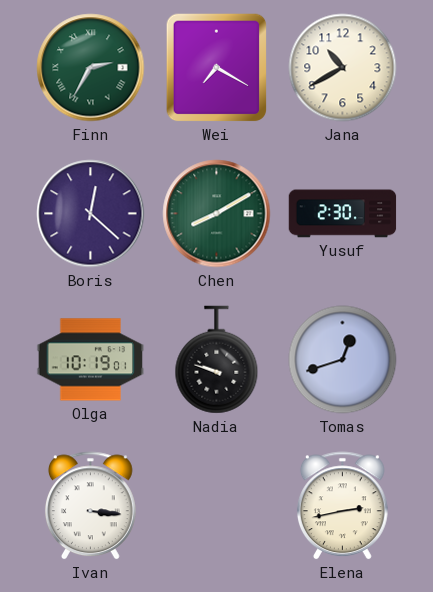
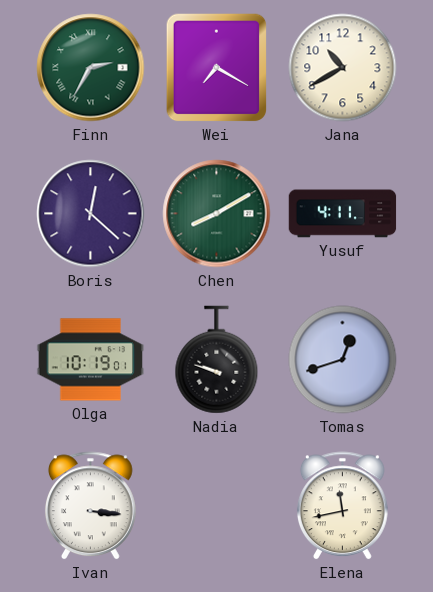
Yusuf: 2:30 -> 4:11
Elena: 2:43 -> 11:43
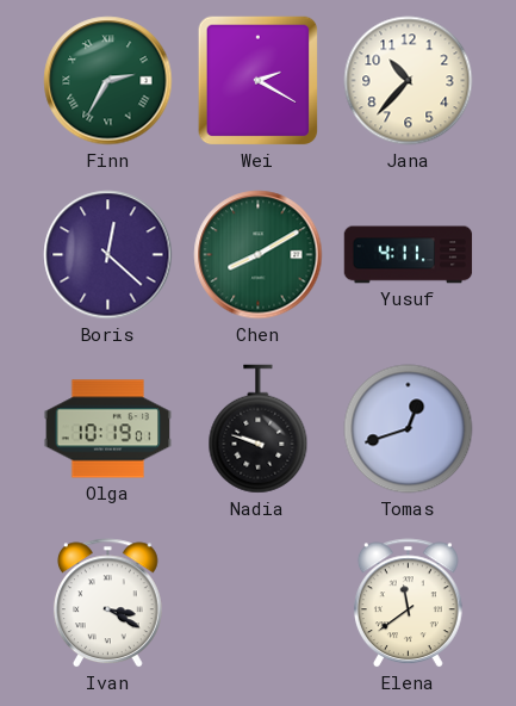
Wei: 7:20 -> 2:20
Jana: 10:40 -> 10:37
Ivan: 3:16 -> 3:20
Elena: 11:43 -> 11:39
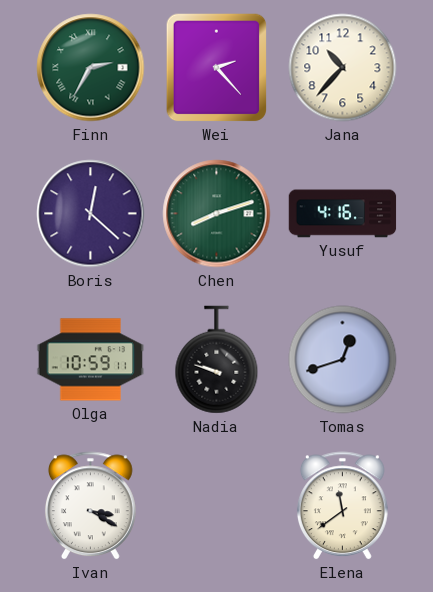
Wei: 2:20 -> 2:23
Chen: 8:10 -> 8:12
Yusuf: 4:11 -> 4:16
Olga: 10:19 -> 10:59
